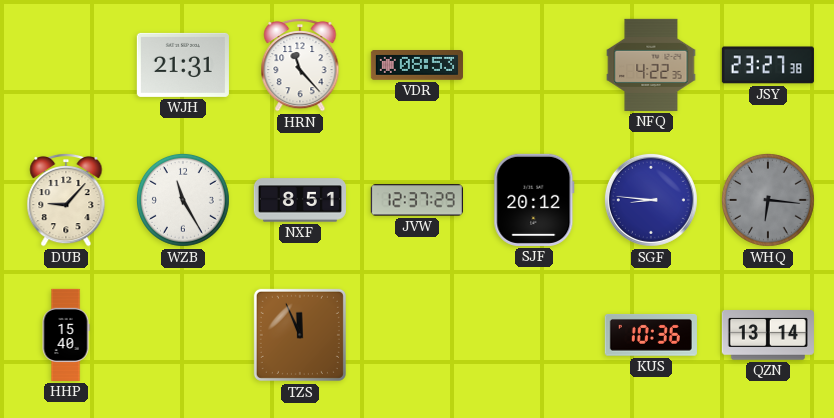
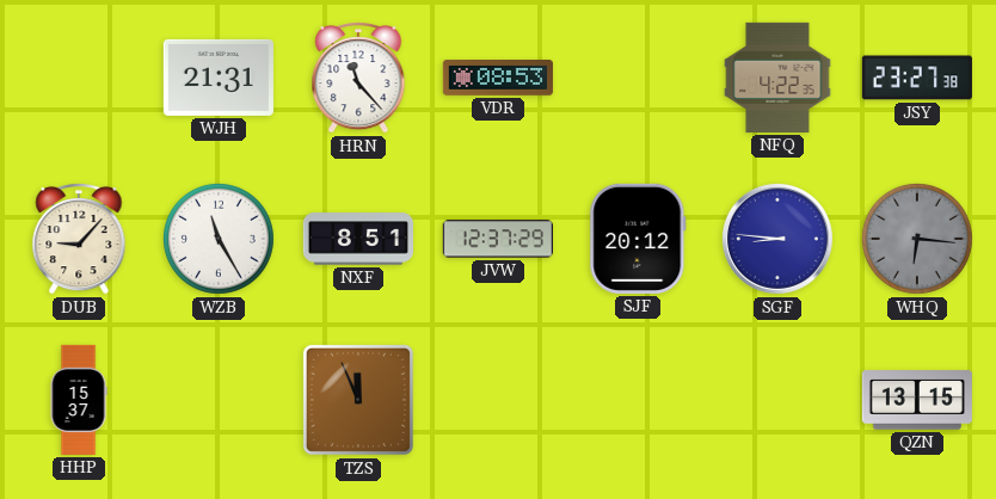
HHP: 15:40 -> 15:37
KUS: 10:36 -> none
QZN: 13:14 -> 13:15
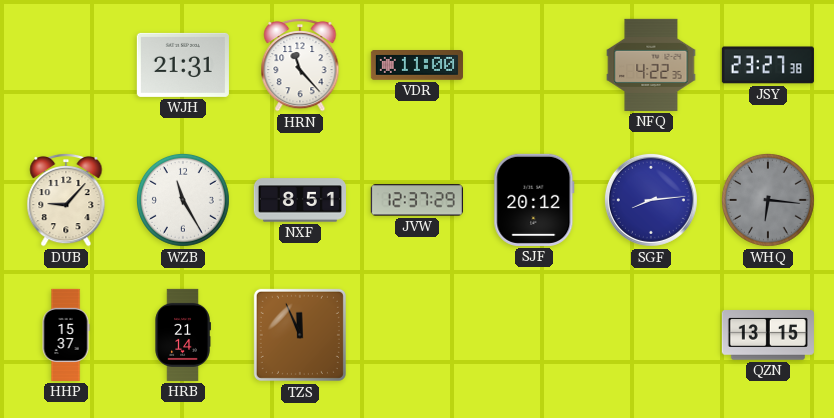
VDR: 08:53 -> 11:00
SGF: 8:46 -> 8:14
HRB: none -> 21:14
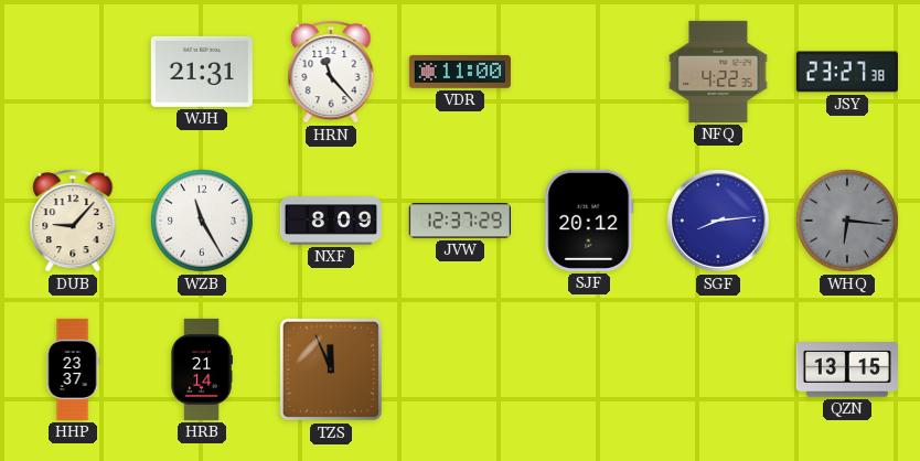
NXF: 8:51 -> 8:09
HHP: 15:37 -> 23:37
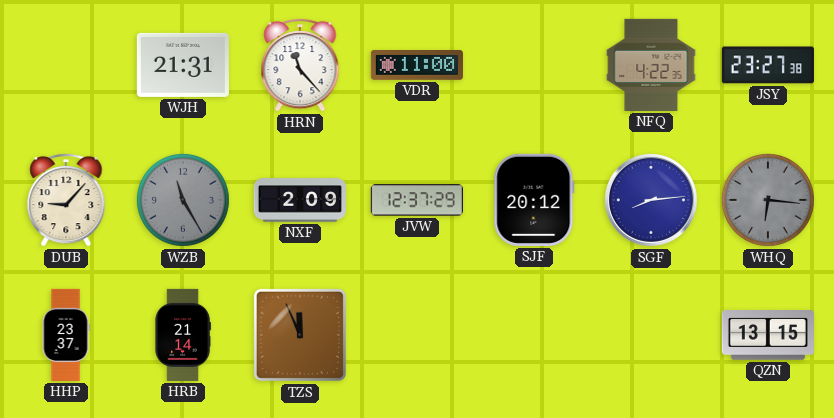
WZB dial: white -> grey
NXF: 8:09 -> 2:09
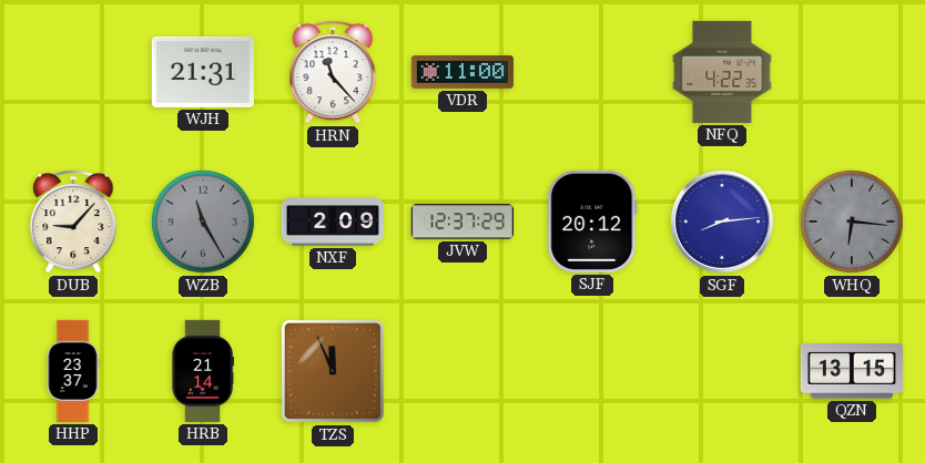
JSY: 23:27 -> none
